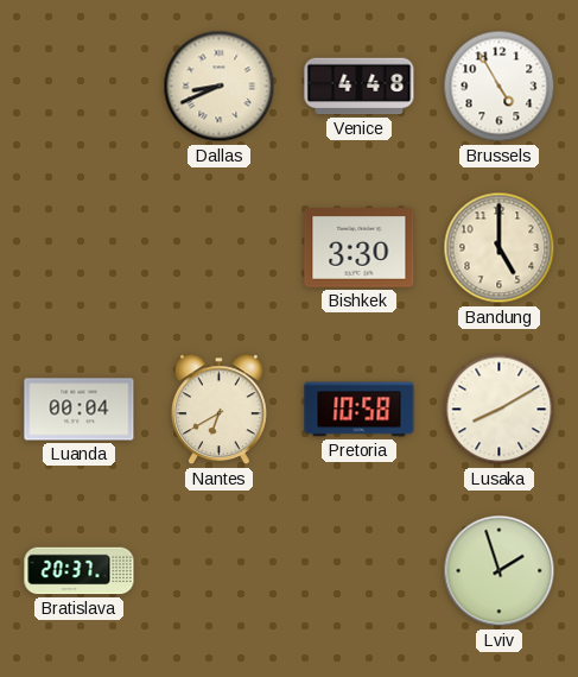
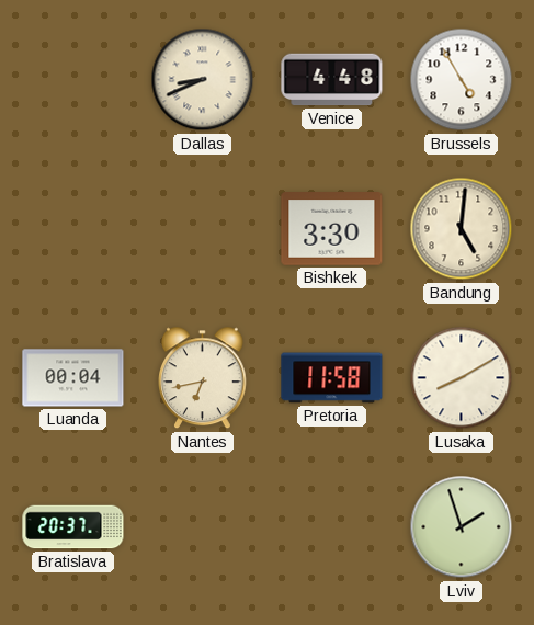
Bandung: 5:00 -> 5:01
Nantes: 6:40 -> 6:43
Pretoria: 10:58 -> 11:58
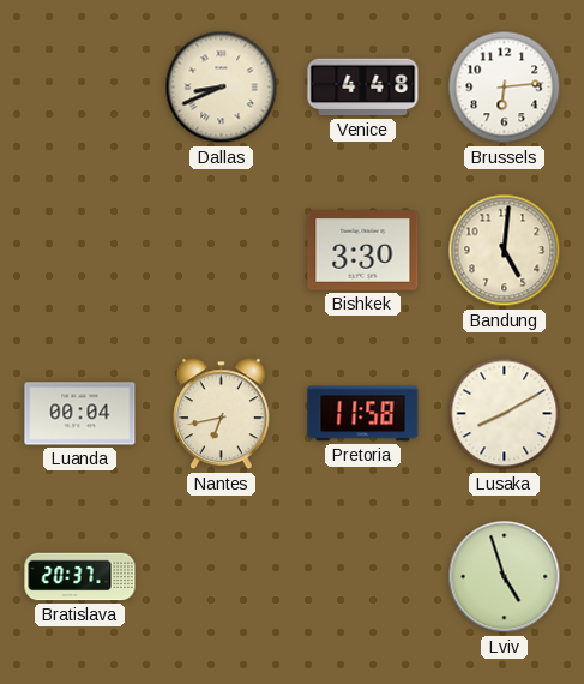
Brussels: 4:55 -> 6:14
Lviv: 1:57 -> 4:57
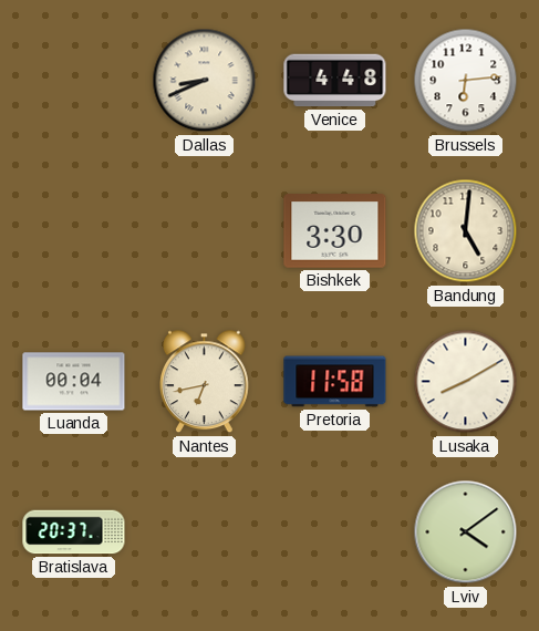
Lviv: 4:57 -> 4:09
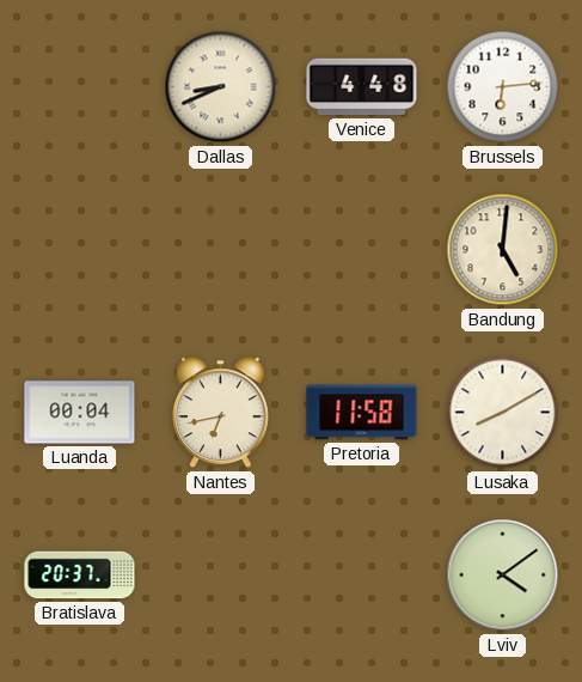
Bishkek: 3:30 -> none
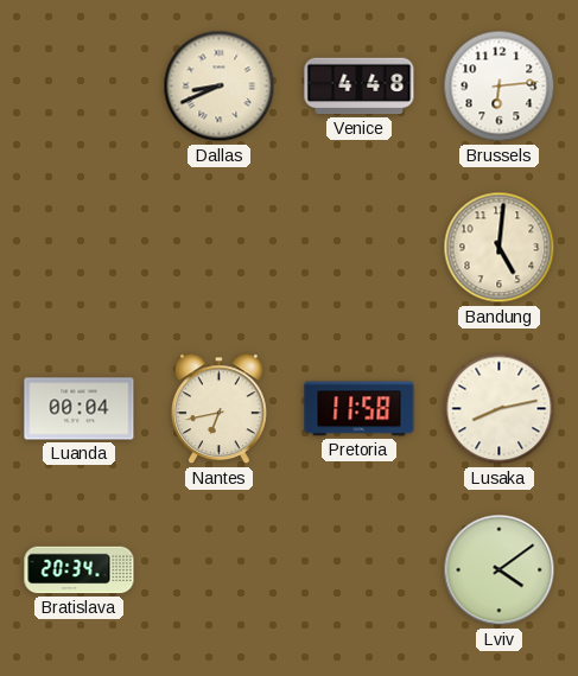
Lusaka: 8:10 -> 8:13
Bratislava: 20:37 -> 20:34
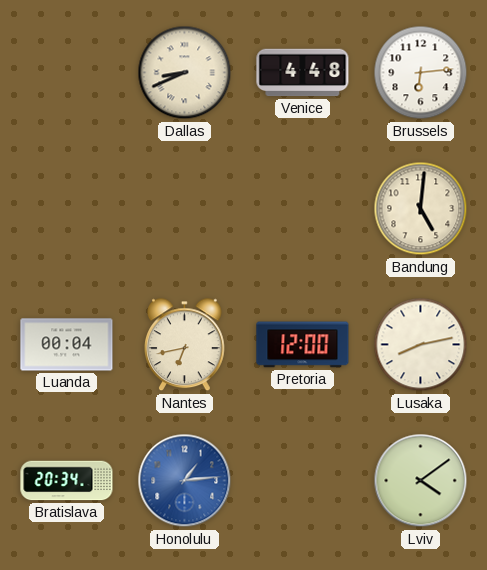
Pretoria: 11:58 -> 12:00
Honolulu: none -> 1:14
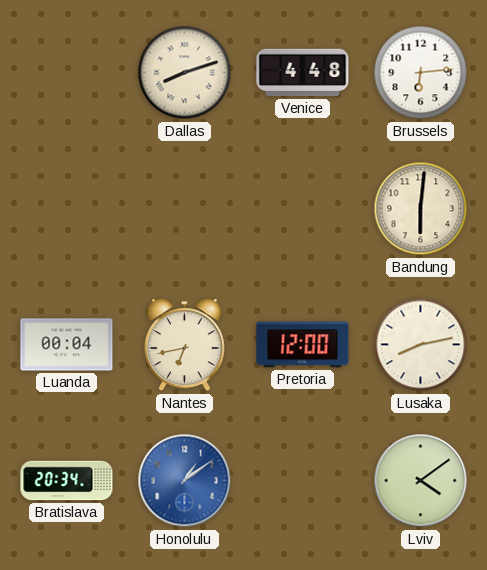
Dallas: 8:41 -> 8:12
Bandung: 5:01 -> 6:01
Honolulu: 1:14 -> 1:09
